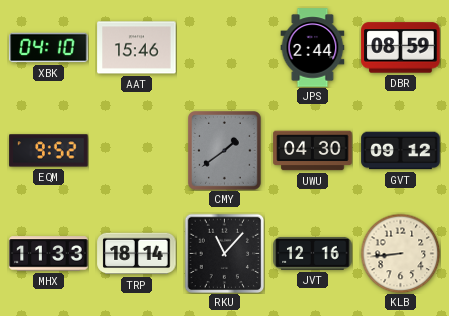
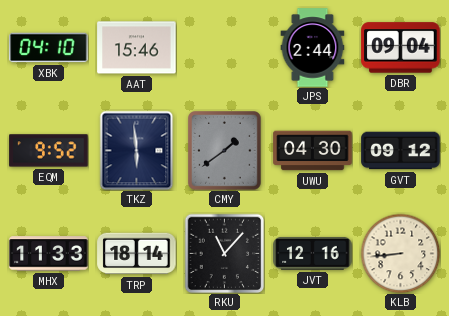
DBR: 08:59 -> 09:04
TKZ: none -> 5:59
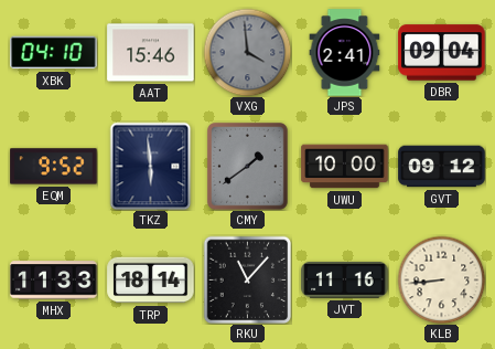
VXG: none -> 3:59
JPS: 2:44 -> 2:41
UWU: 04:30 -> 10:00
JVT: 12:16 -> 11:16
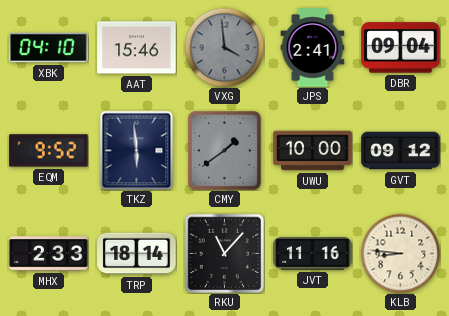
MHX: 11:33 -> 2:33
KLB: 8:44 -> 8:46
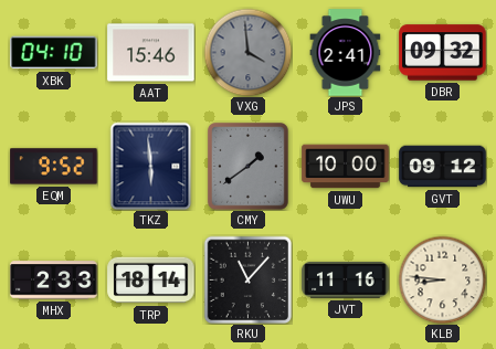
DBR: 09:04 -> 09:32
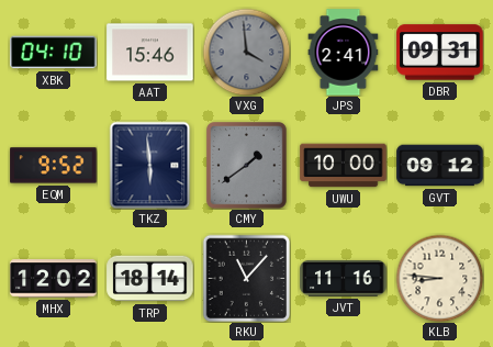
DBR: 09:32 -> 09:31
MHX: 2:33 -> 12:02
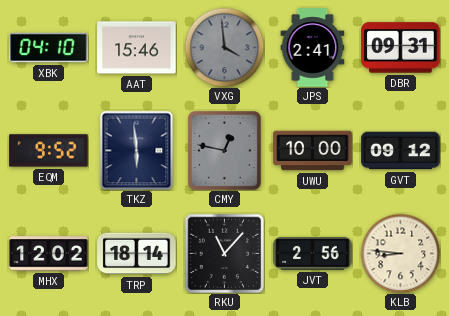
CMY: 1:39 -> 12:47
JVT: 11:16 -> 2:56
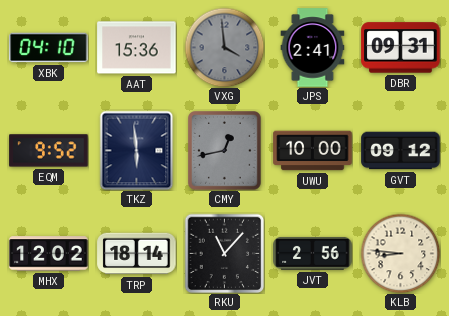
AAT: 15:46 -> 15:36
CMY: 12:47 -> 12:43
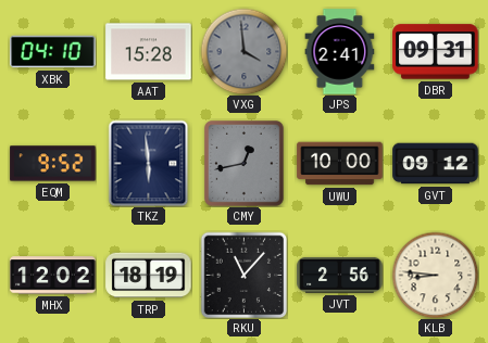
AAT: 15:36 -> 15:28
TRP: 18:14 -> 18:19
